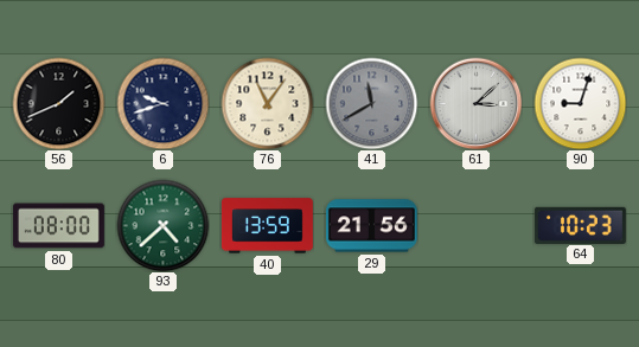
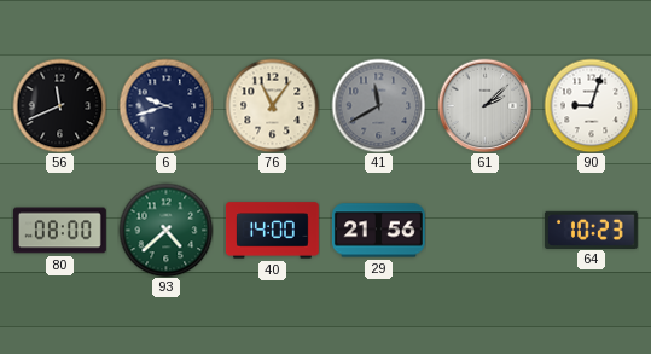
56: 1:41 -> 11:41
61: 3:08 -> 2:08
40: 13:59 -> 14:00
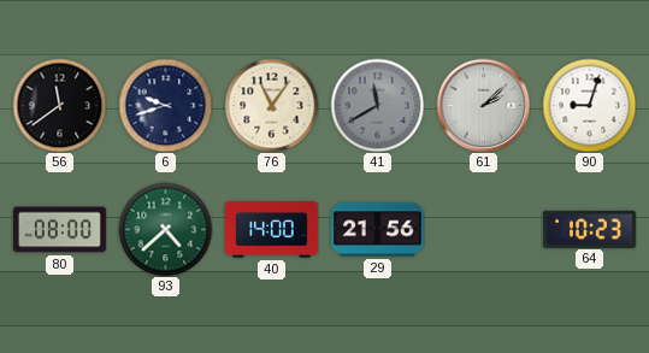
56: 11:41 -> 11:39
